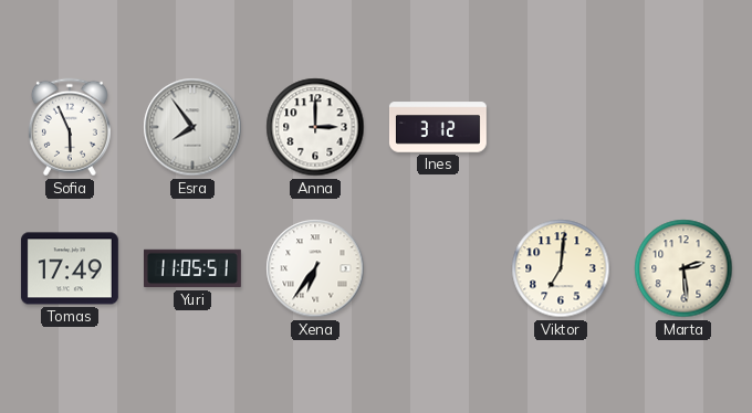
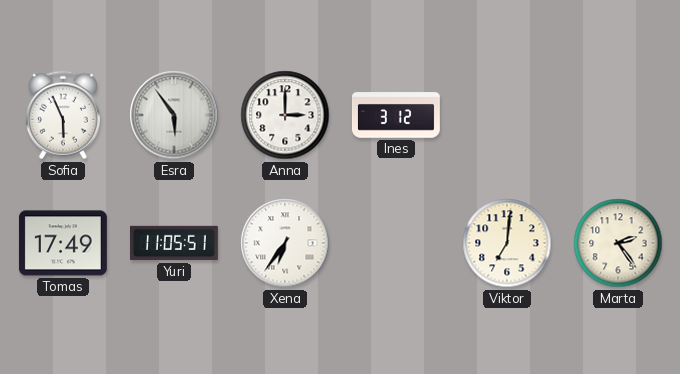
Esra: 7:54 -> 5:54
Marta: 2:29 -> 2:24
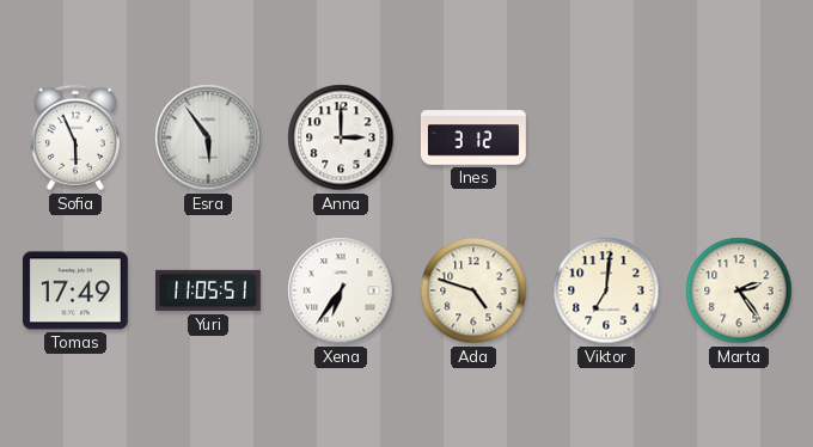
Ada: none -> 4:48
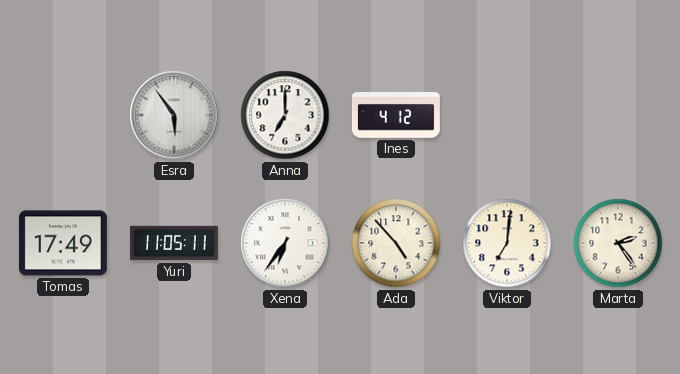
Sofia: 5:56 -> none
Anna: 3:00 -> 7:00
Ines: 3:12 -> 4:12
Yuri: 11:05:51 -> 11:05:11
Ada: 4:48 -> 4:53
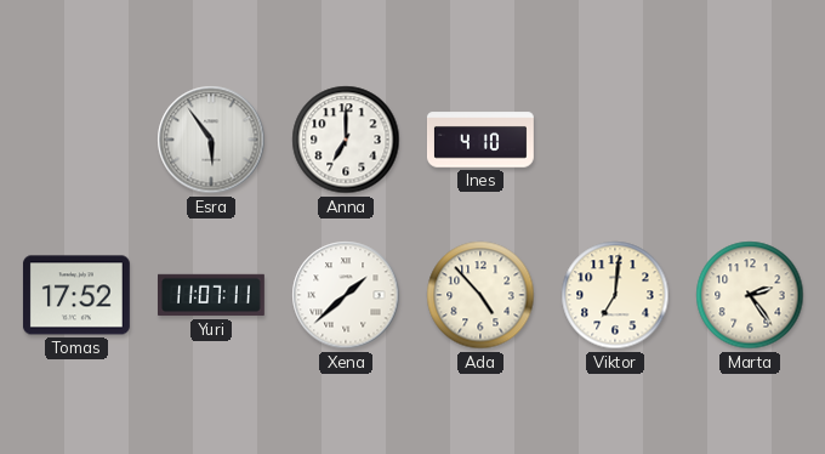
Ines: 4:12 -> 4:10
Tomas: 17:49 -> 17:52
Yuri: 11:05 -> 11:07
Xena: 6:36 -> 1:38
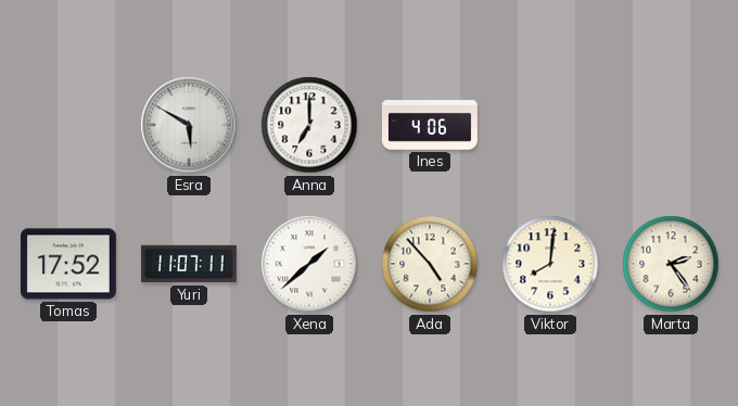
Esra: 5:54 -> 5:50
Ines: 4:10 -> 4:06
Viktor: 7:01 -> 8:01
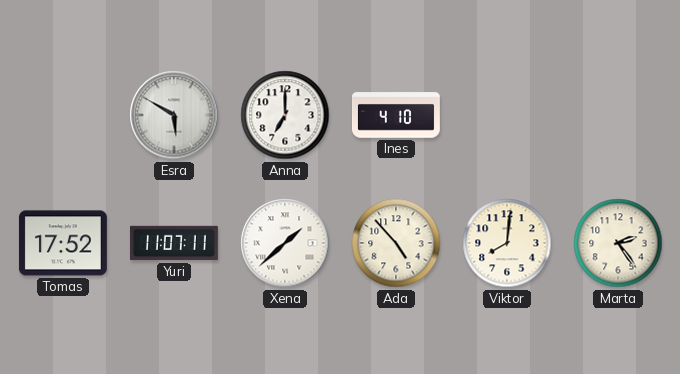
Ines: 4:06 -> 4:10
